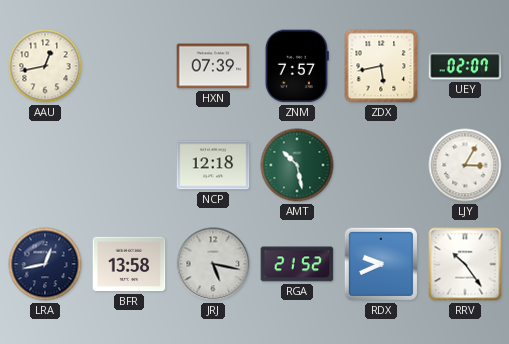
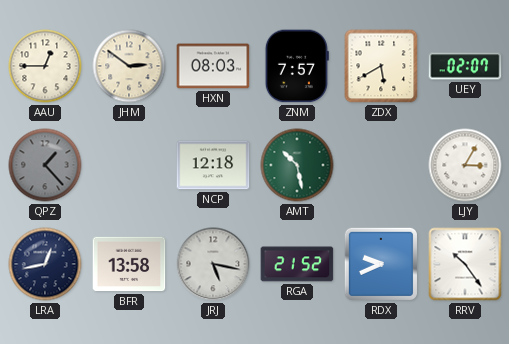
AAU: 12:43 -> 12:45
JHM: none -> 2:51
HXN: 07:39 -> 08:03
ZDX: 5:43 -> 5:40
QPZ: none -> 1:23
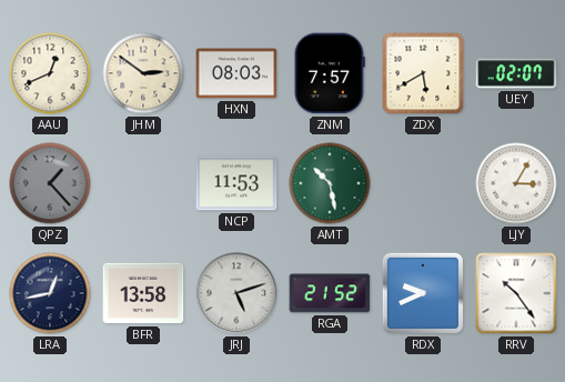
AAU: 12:45 -> 12:41
NCP: 12:18 -> 11:53
JRJ: 5:17 -> 5:12
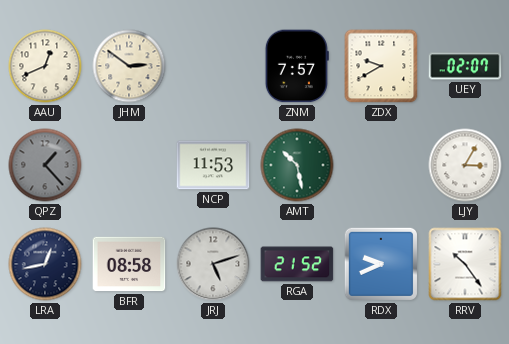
HXN: 08:03 -> none
ZDX: 5:40 -> 9:40
BFR: 13:58 -> 08:58
